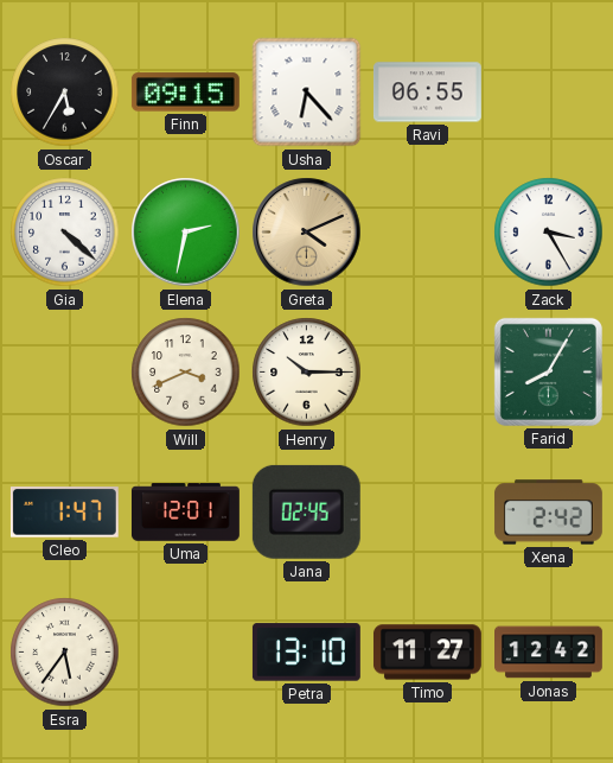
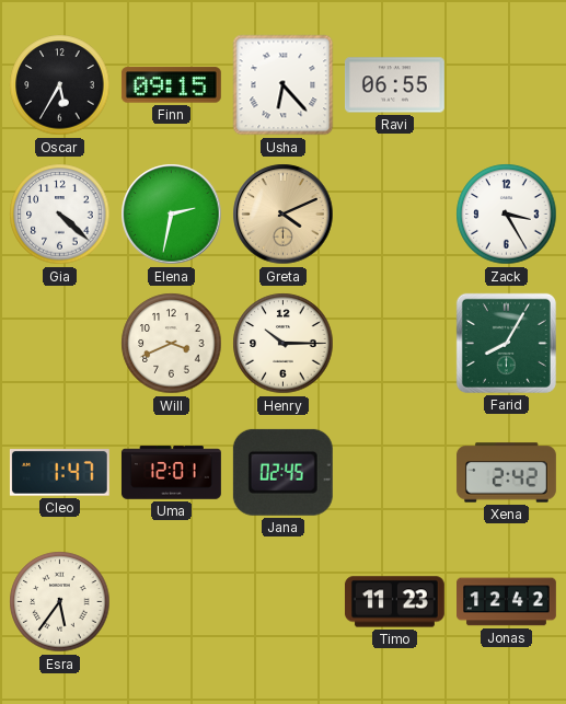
Petra: 13:10 -> none
Timo: 11:27 -> 11:23
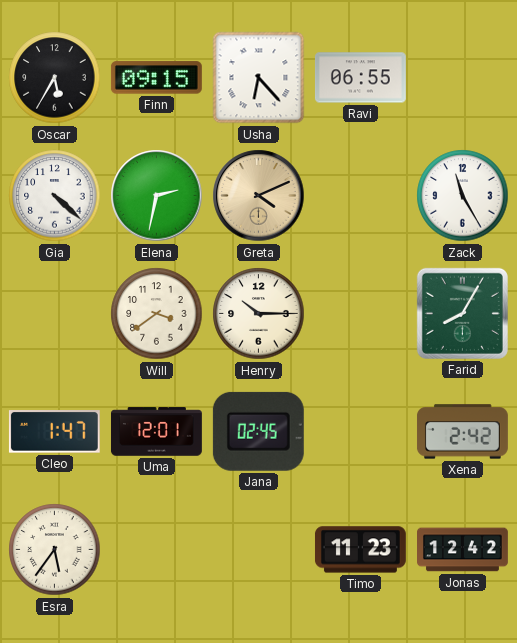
Zack: 3:25 -> 11:25
Will: 3:41 -> 3:39
